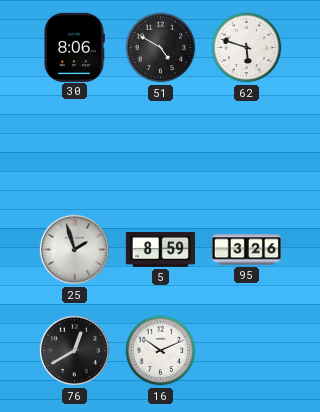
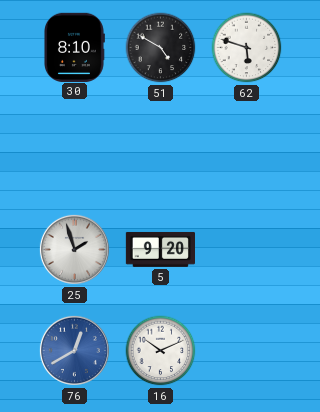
30: 8:06 -> 8:10
5: 8:59 -> 9:20
95: 3:26 -> none
76 dial: black -> blue
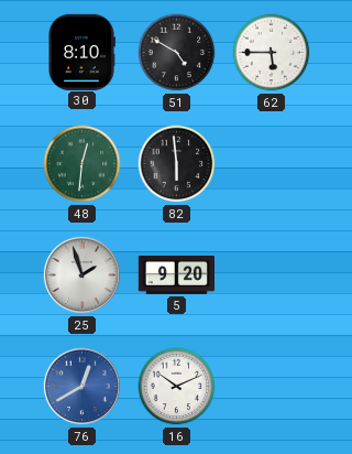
62: 5:48 -> 5:45
48: none -> 12:31
82: none -> 5:59
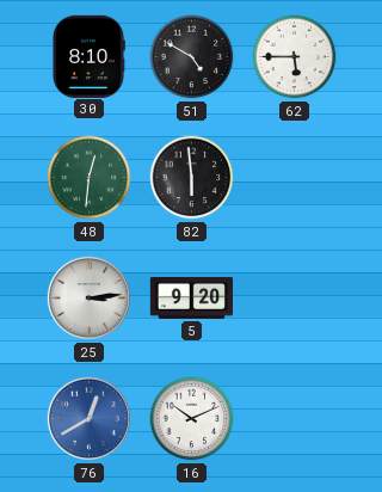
25: 1:57 -> 3:14
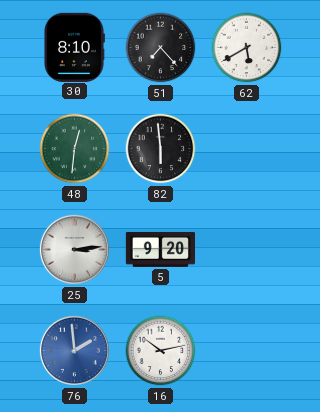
51: 4:50 -> 7:23
62: 5:45 -> 5:40
76: 12:40 -> 1:59
16: 10:11 -> 10:13
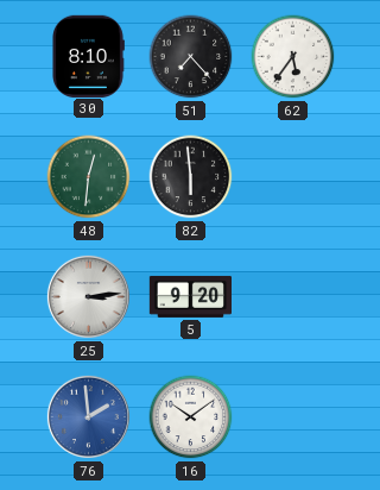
62: 5:40 -> 5:36
16: 10:13 -> 10:09
